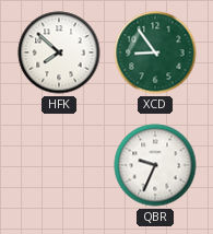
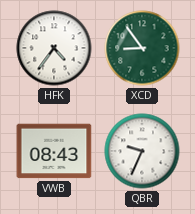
HFK: 7:52 -> 4:36
VWB: none -> 08:43
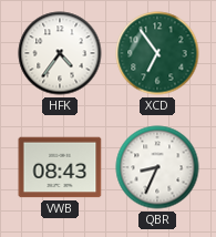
XCD: 8:54 -> 6:54
QBR: 9:34 -> 8:34
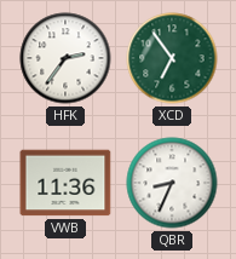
HFK: 4:36 -> 2:36
VWB: 08:43 -> 11:36
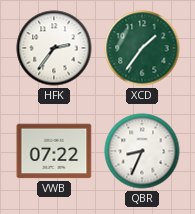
XCD: 6:54 -> 1:36
VWB: 11:36 -> 07:22
